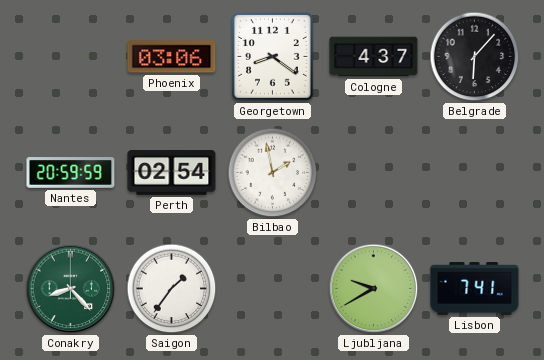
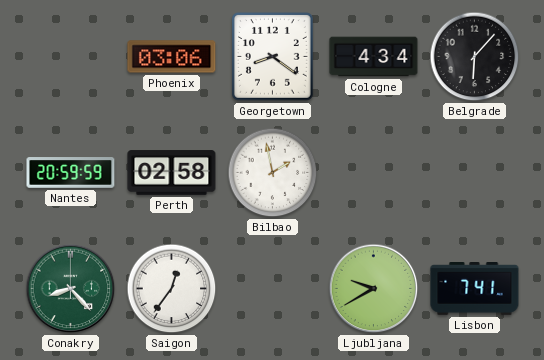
Cologne: 4:37 -> 4:34
Perth: 02:54 -> 02:58
Saigon: 1:36 -> 12:36
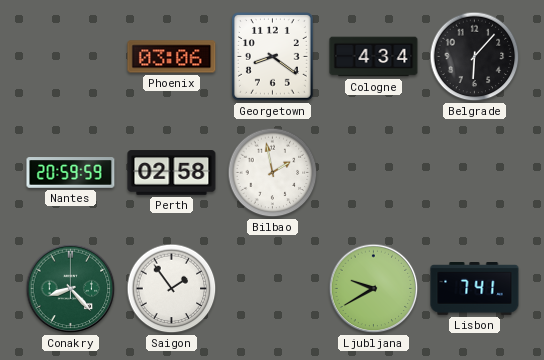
Saigon: 12:36 -> 1:54
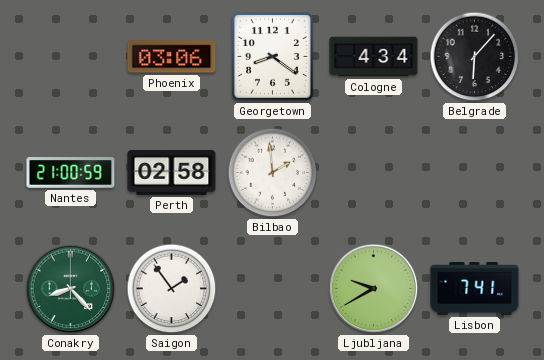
Nantes: 20:59 -> 21:00
Bilbao: 1:58 -> 1:59
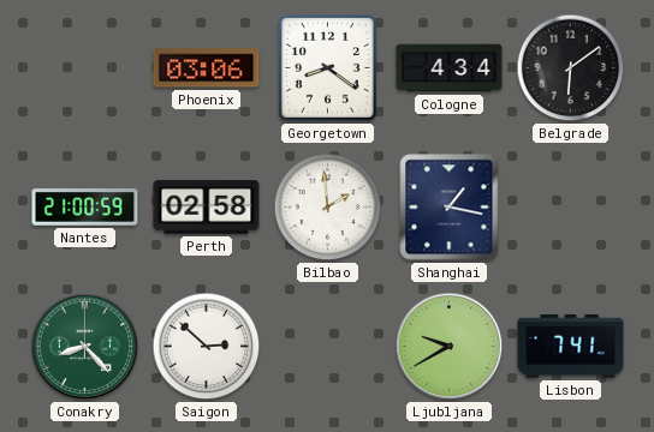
Belgrade: 6:07 -> 6:09
Shanghai: none -> 1:17
Saigon: 1:54 -> 2:52
